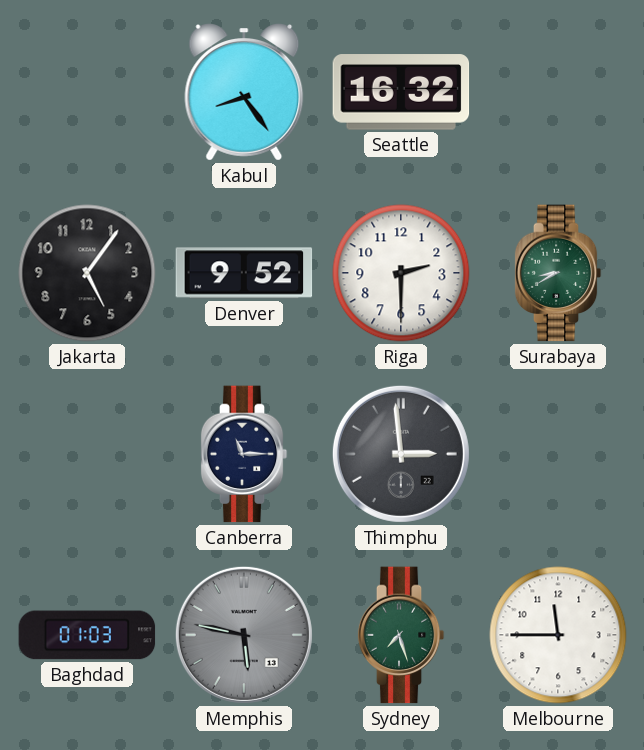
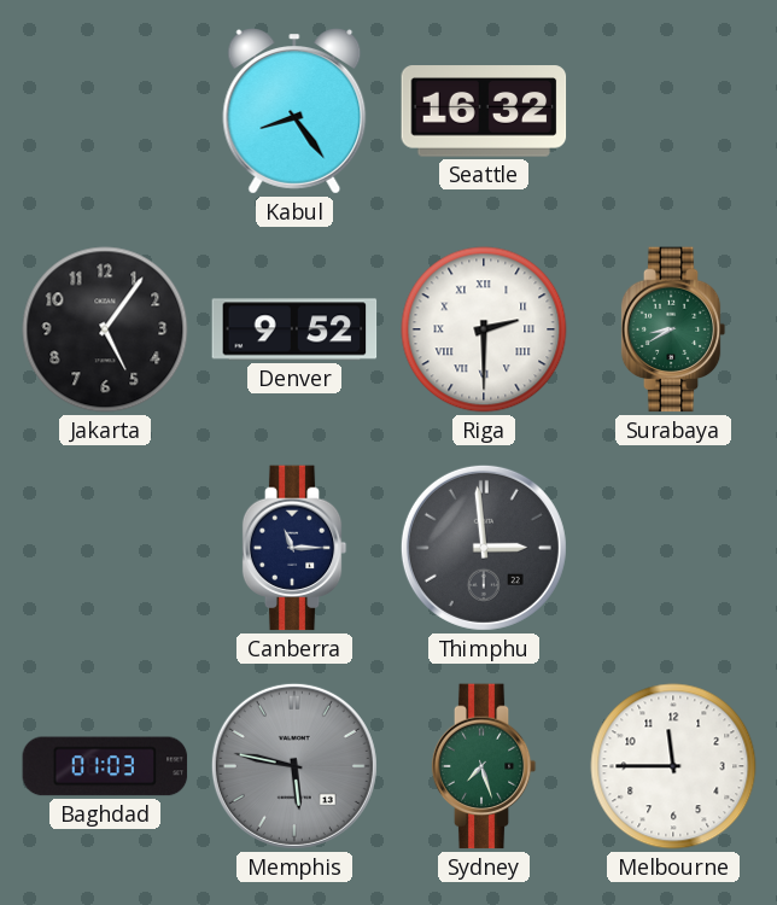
Riga numerals: Arabic -> Roman
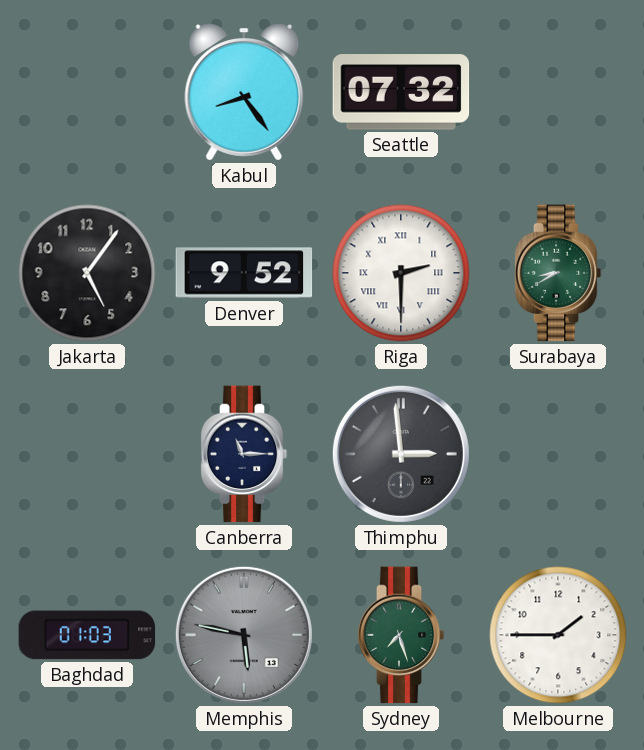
Seattle: 16:32 -> 07:32
Melbourne: 11:45 -> 1:45
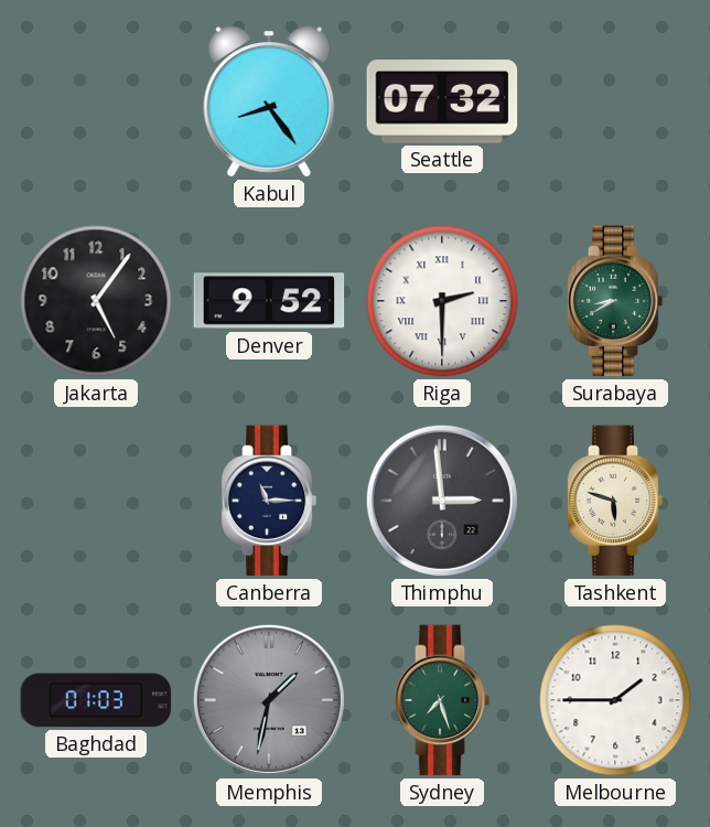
Tashkent: none -> 5:48
Memphis: 5:47 -> 1:32
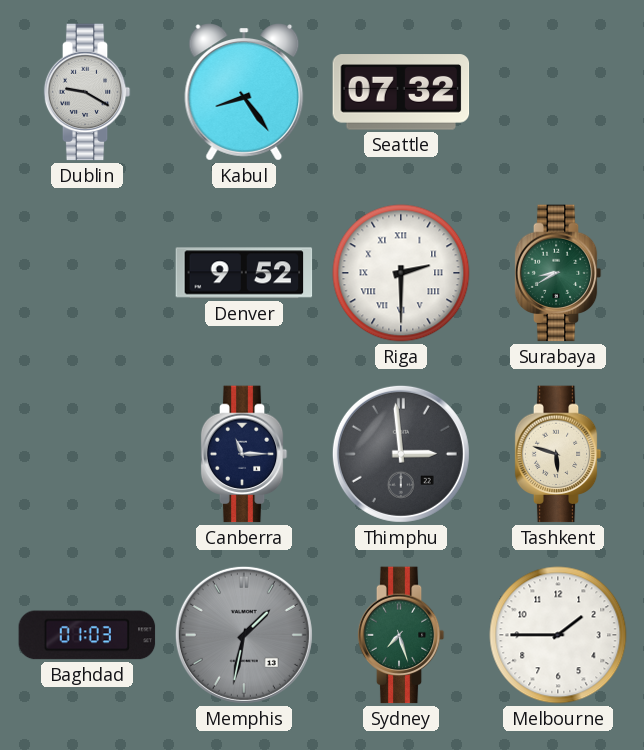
Dublin: none -> 9:20
Jakarta: 5:06 -> none
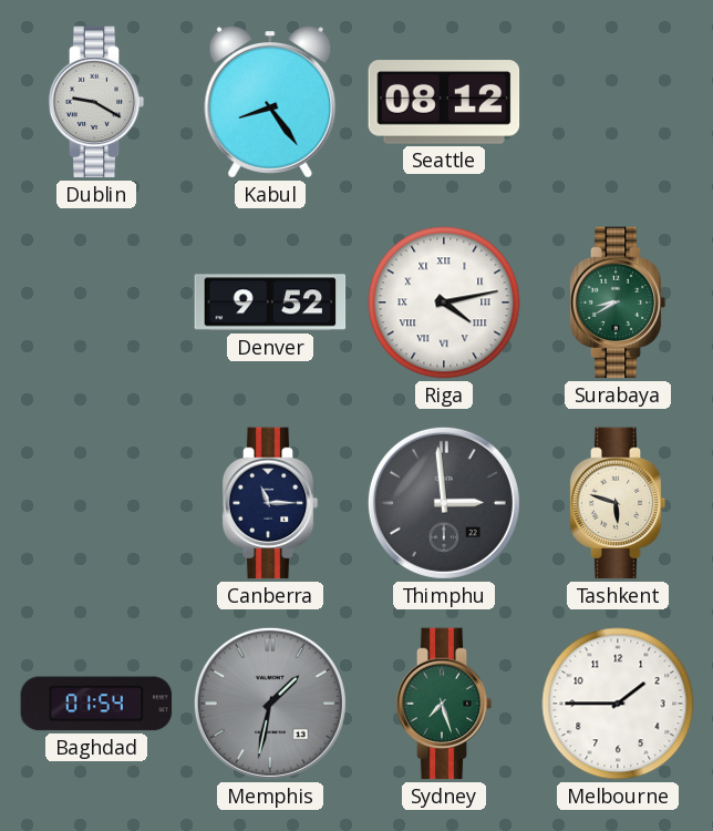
Seattle: 07:32 -> 08:12
Riga: 2:30 -> 4:13
Baghdad: 01:03 -> 01:54
